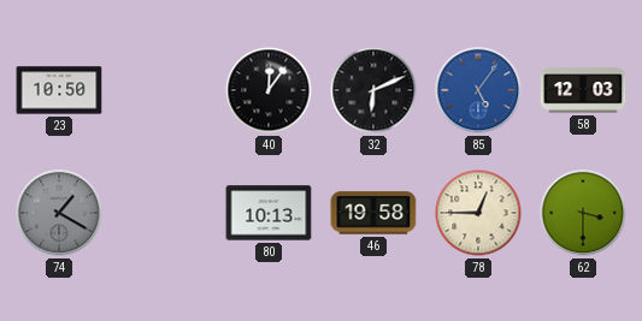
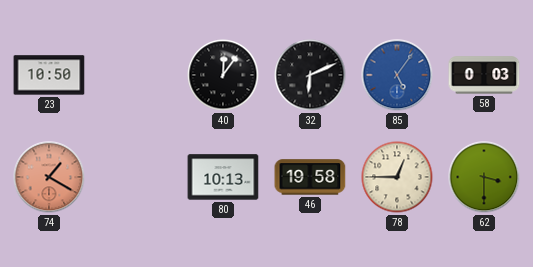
58: 12:03 -> 0:03
74 dial: grey -> salmon
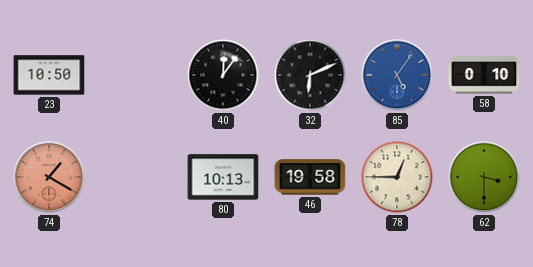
58: 0:03 -> 0:10
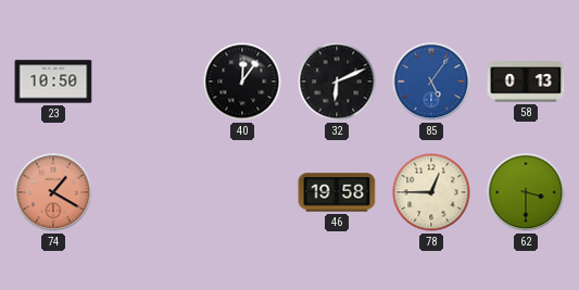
58: 0:10 -> 0:13
80: 10:13 -> none
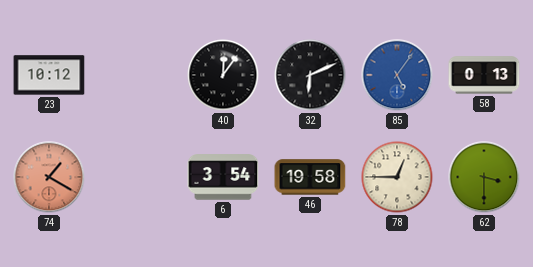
23: 10:50 -> 10:12
6: none -> 3:54
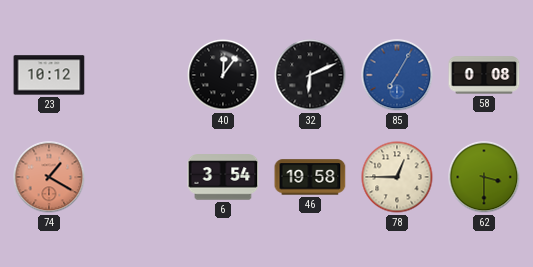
85: 5:06 -> 7:05
58: 0:13 -> 0:08
